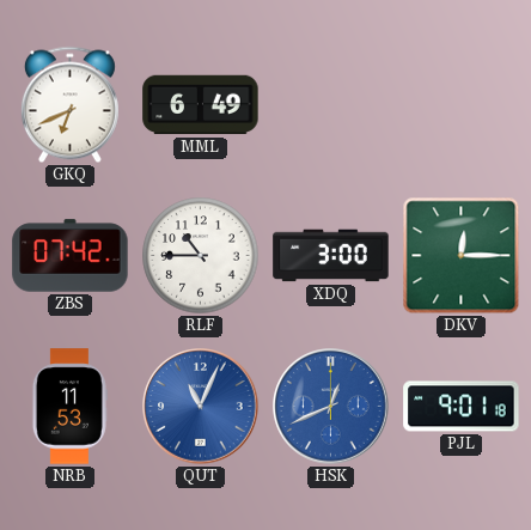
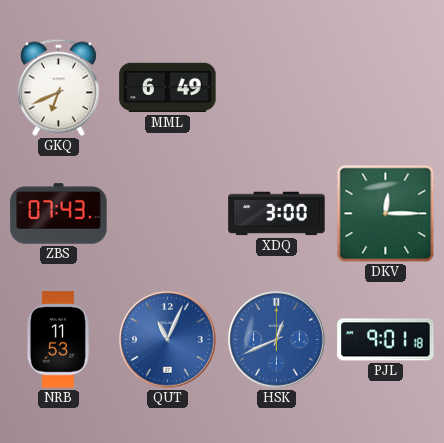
ZBS: 07:42 -> 07:43
RLF: 10:45 -> none
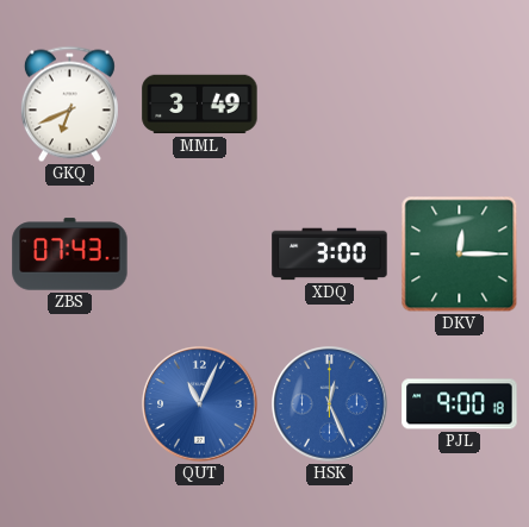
MML: 6:49 -> 3:49
NRB: 11:53 -> none
HSK: 12:41 -> 12:26
PJL: 9:01 -> 9:00
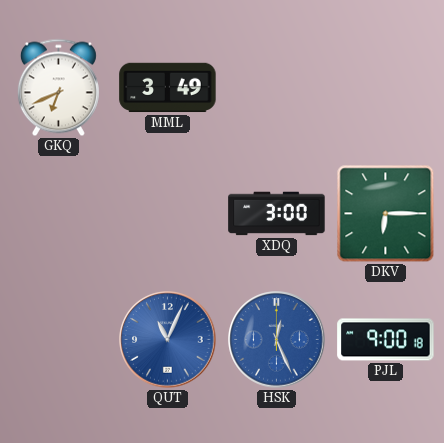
ZBS: 07:43 -> none
DKV: 12:15 -> 6:15
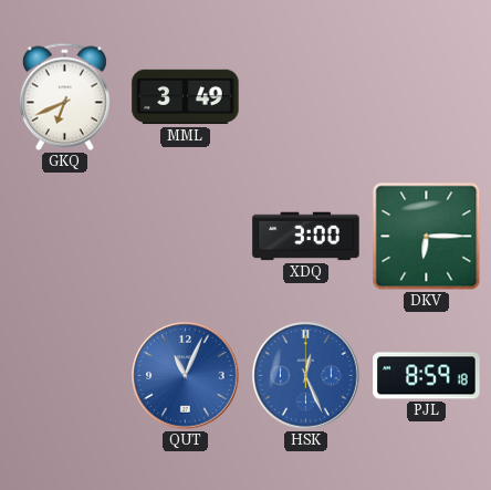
PJL: 9:00 -> 8:59
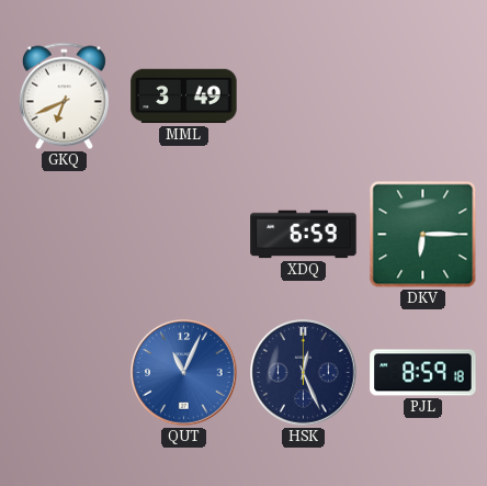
XDQ: 3:00 -> 6:59
HSK dial: blue -> navy
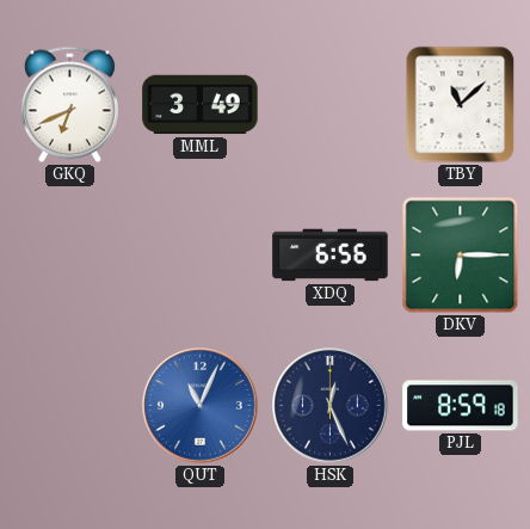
TBY: none -> 11:08
XDQ: 6:59 -> 6:56
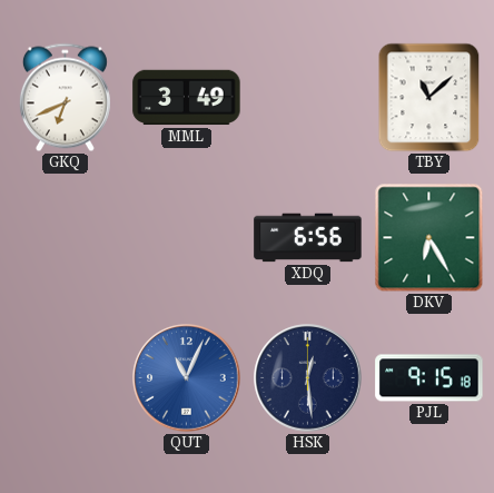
DKV: 6:15 -> 6:25
HSK: 12:26 -> 12:29
PJL: 8:59 -> 9:15
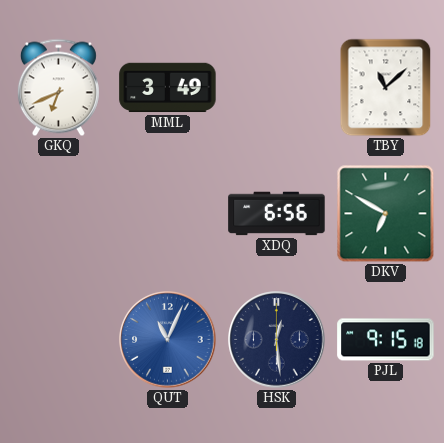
DKV: 6:25 -> 6:50
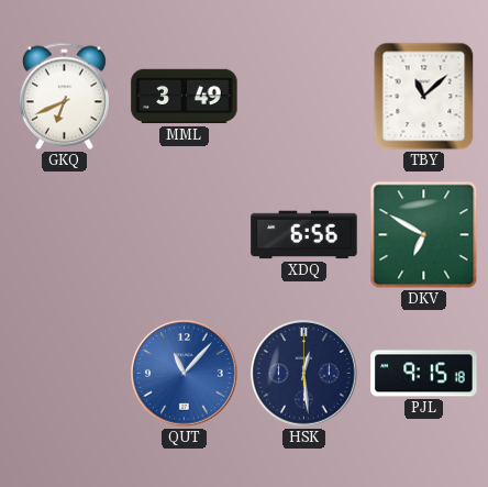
QUT: 11:04 -> 11:07
